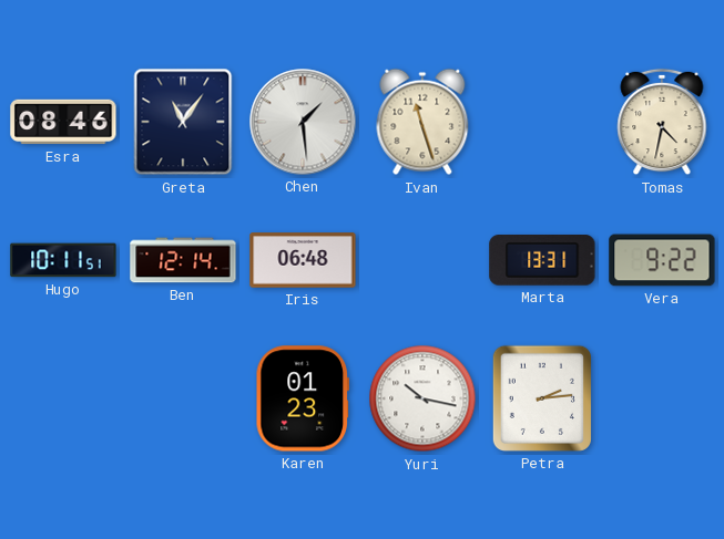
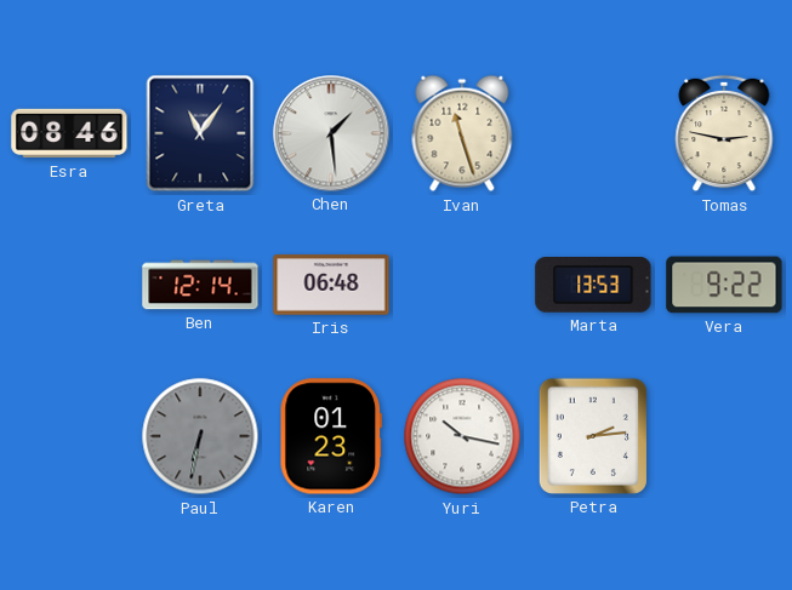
Tomas: 4:32 -> 2:47
Hugo: 10:11 -> none
Marta: 13:31 -> 13:53
Paul: none -> 6:32
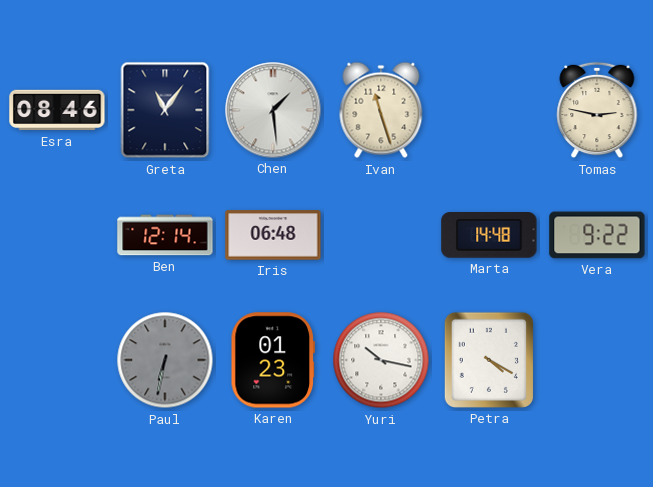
Marta: 13:53 -> 14:48
Petra: 2:14 -> 4:20
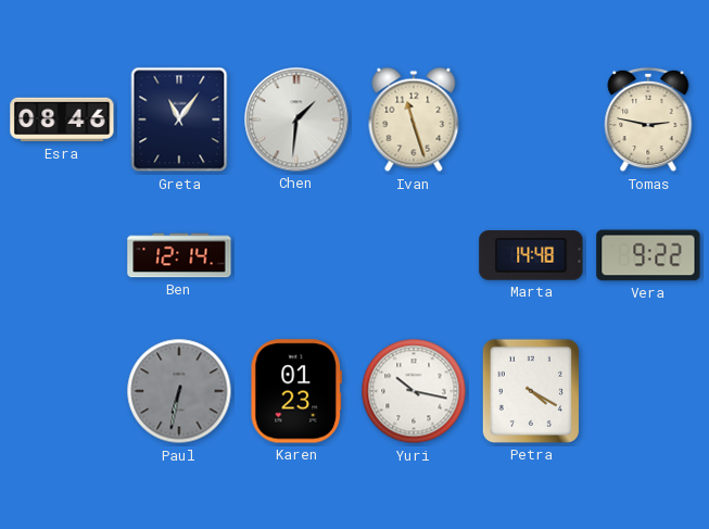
Chen: 1:29 -> 1:31
Iris: 06:48 -> none
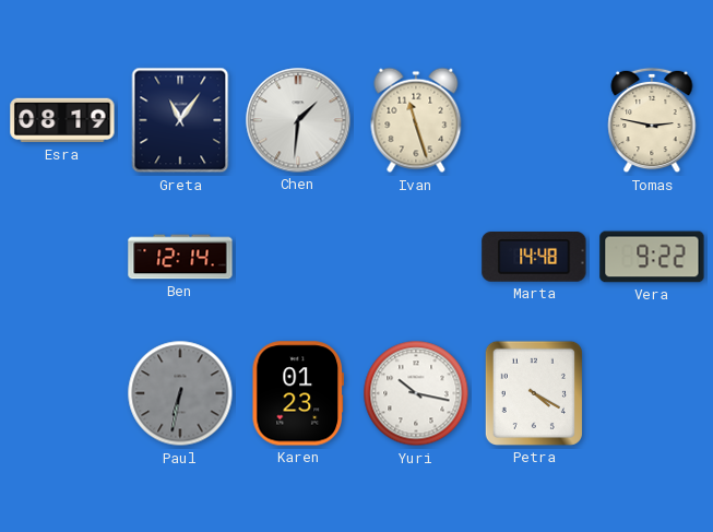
Esra: 08:46 -> 08:19
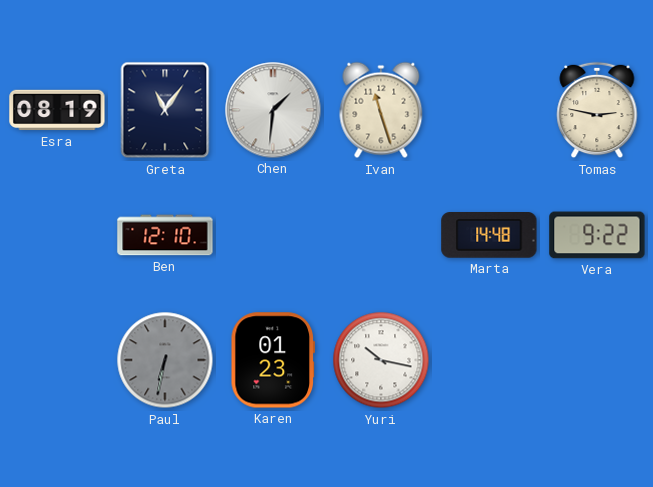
Ben: 12:14 -> 12:10
Petra: 4:20 -> none
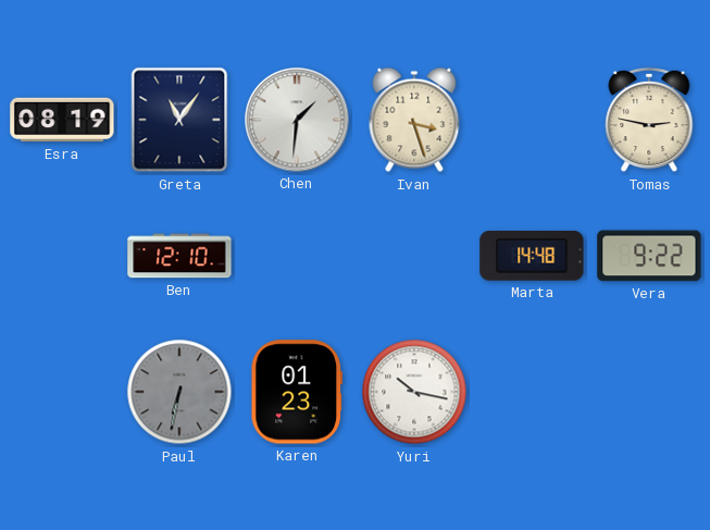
Ivan: 11:27 -> 3:27
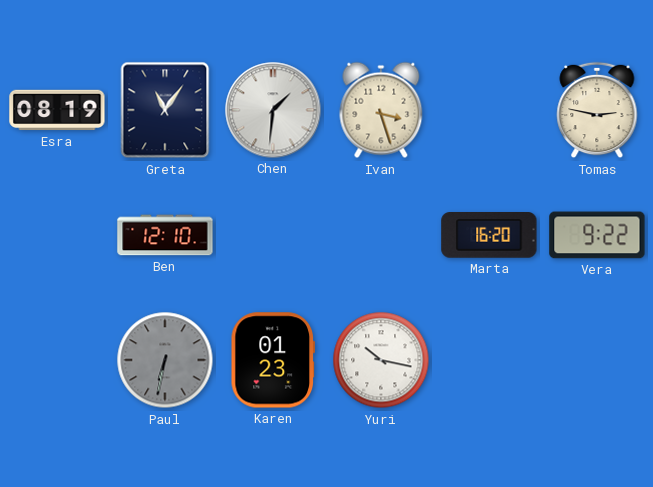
Marta: 14:48 -> 16:20
